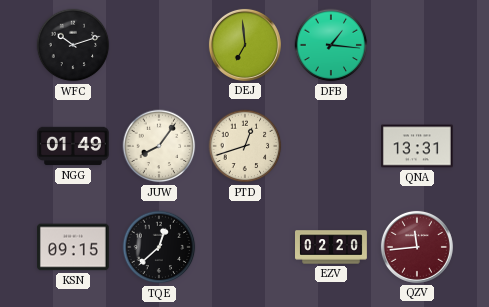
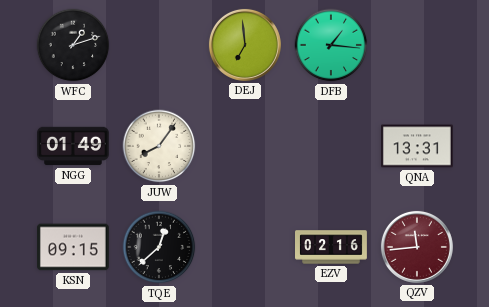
WFC: 10:12 -> 1:12
PTD: 12:42 -> none
EZV: 02:20 -> 02:16
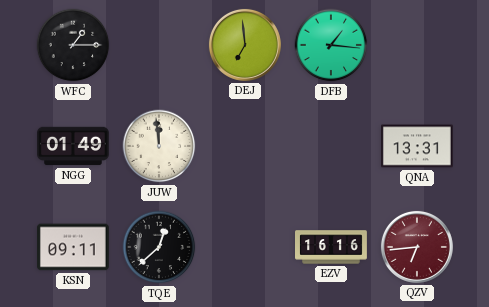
WFC: 1:12 -> 1:15
JUW: 8:06 -> 11:59
KSN: 09:15 -> 09:11
EZV: 02:16 -> 16:16
QZV: 11:44 -> 6:44
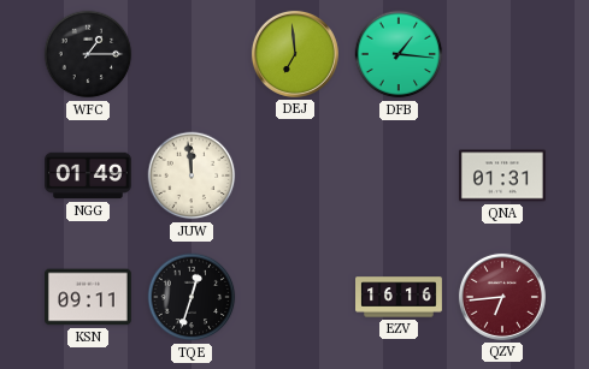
QNA: 13:31 -> 01:31
TQE: 12:38 -> 12:33
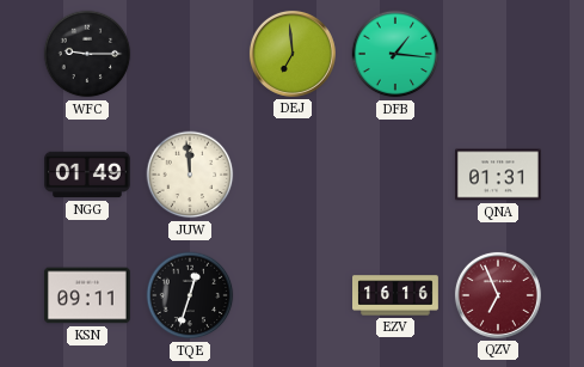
WFC: 1:15 -> 9:15
QZV: 6:44 -> 6:56
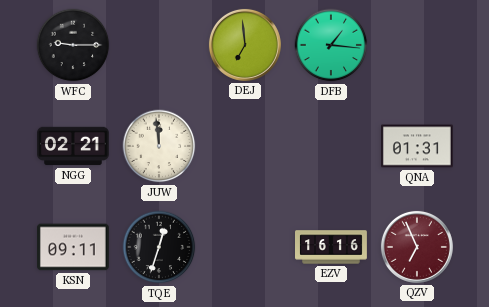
NGG: 01:49 -> 02:21
